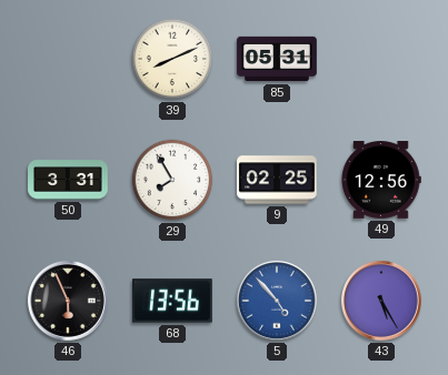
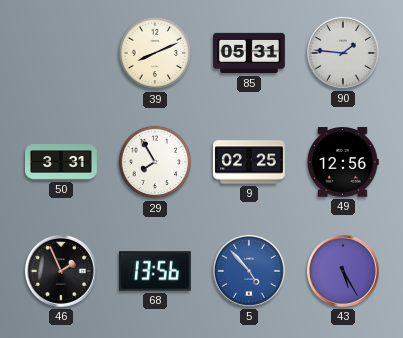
90: none -> 1:46
46: 5:56 -> 1:56
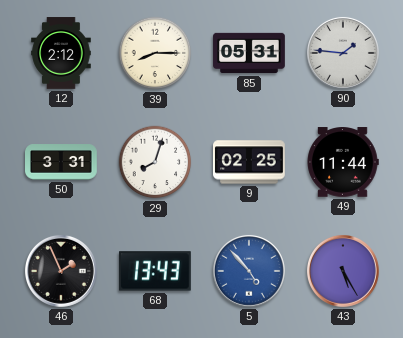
12: none -> 2:12
39: 8:11 -> 8:15
29: 7:55 -> 8:03
49: 12:56 -> 11:44
68: 13:56 -> 13:43
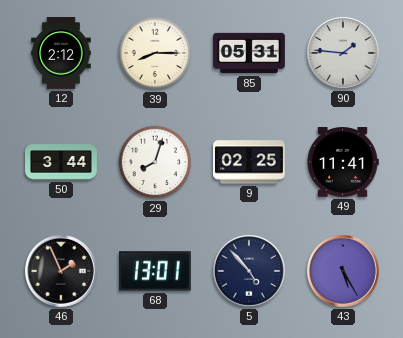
50: 3:31 -> 3:44
49: 11:44 -> 11:41
68: 13:43 -> 13:01
5 dial: blue -> navy
